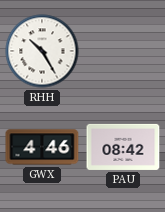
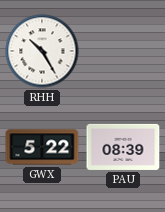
GWX: 4:46 -> 5:22
PAU: 08:42 -> 08:39
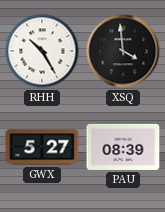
XSQ: none -> 3:59
GWX: 5:22 -> 5:27
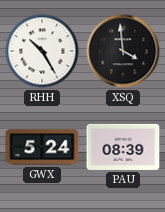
GWX: 5:27 -> 5:24
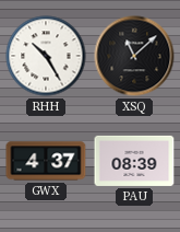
XSQ: 3:59 -> 11:08
GWX: 5:24 -> 4:37
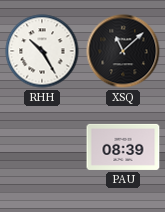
GWX: 4:37 -> none
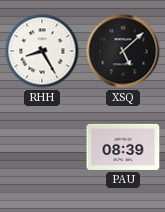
RHH: 10:25 -> 8:25
XSQ: 11:08 -> 5:08
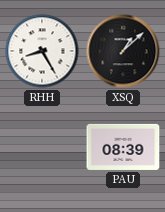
XSQ: 5:08 -> 1:08
